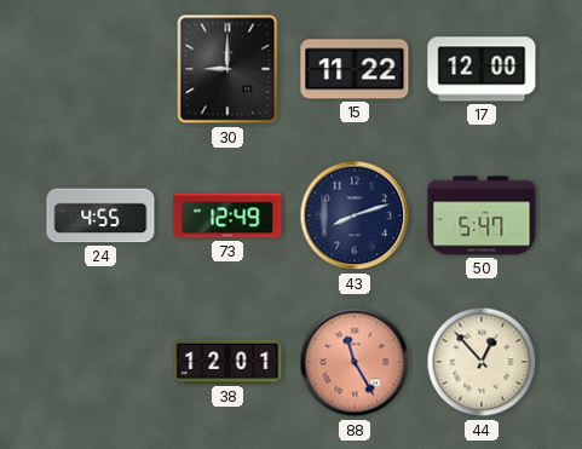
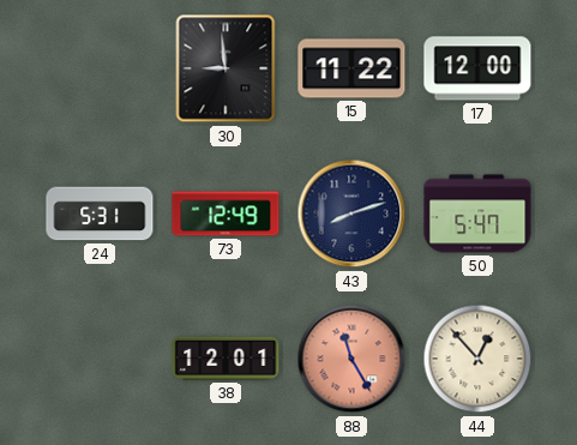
30: 9:00 -> 8:59
24: 4:55 -> 5:31
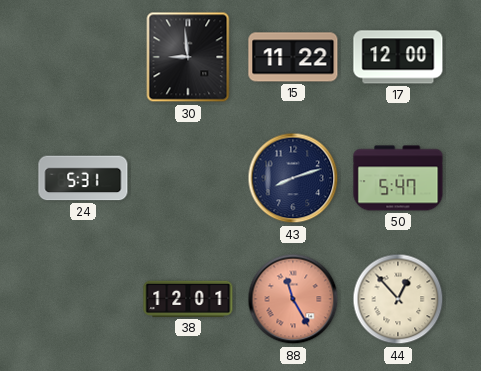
73: 12:49 -> none
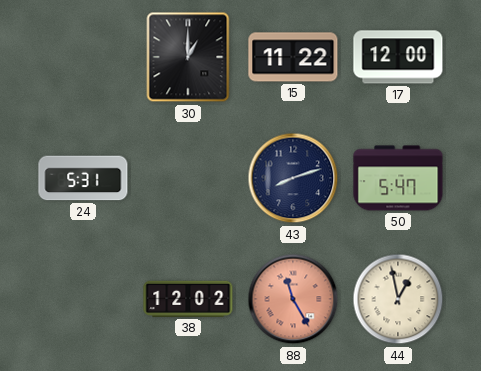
30: 8:59 -> 1:00
38: 12:01 -> 12:02
44: 12:53 -> 12:58
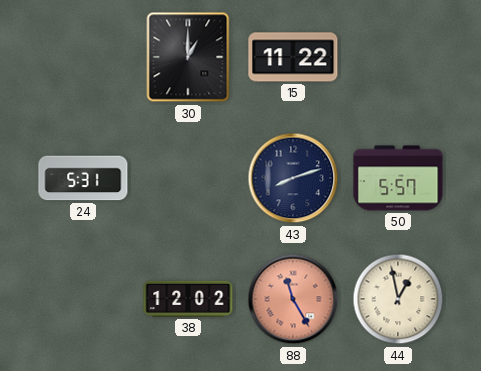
17: 12:00 -> none
50: 5:47 -> 5:57
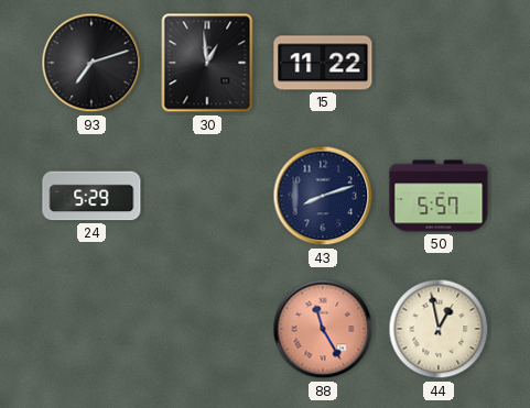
93: none -> 7:12
30: 1:00 -> 12:59
24: 5:31 -> 5:29
38: 12:02 -> none
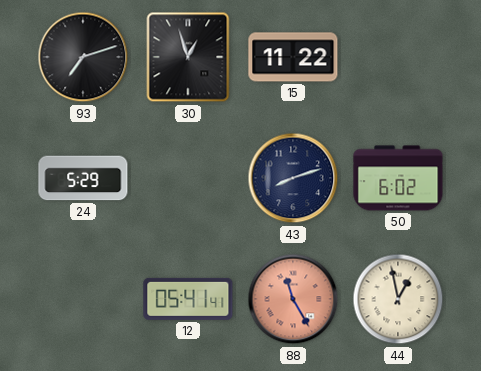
30: 12:59 -> 12:57
50: 5:57 -> 6:02
12: none -> 05:41
